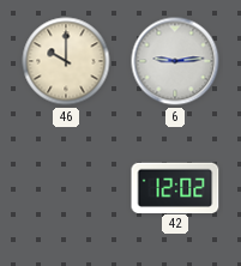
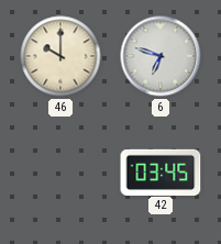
6: 9:14 -> 6:48
42: 12:02 -> 03:45
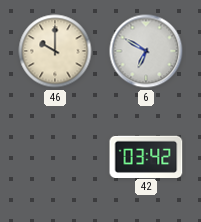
6: 6:48 -> 6:50
42: 03:45 -> 03:42
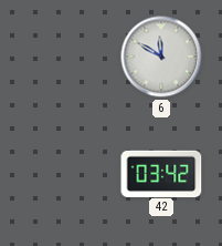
46: 10:00 -> none
6: 6:50 -> 11:50
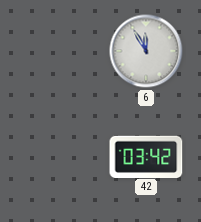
6: 11:50 -> 11:55
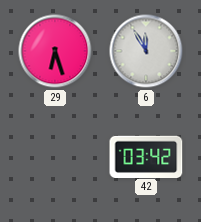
29: none -> 6:27
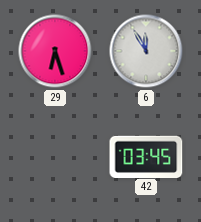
42: 03:42 -> 03:45
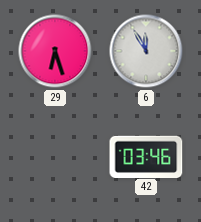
42: 03:45 -> 03:46
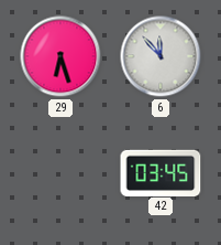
6: 11:55 -> 11:53
42: 03:46 -> 03:45
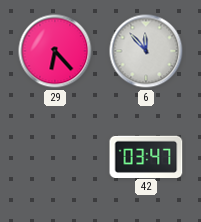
29: 6:27 -> 6:23
42: 03:45 -> 03:47
